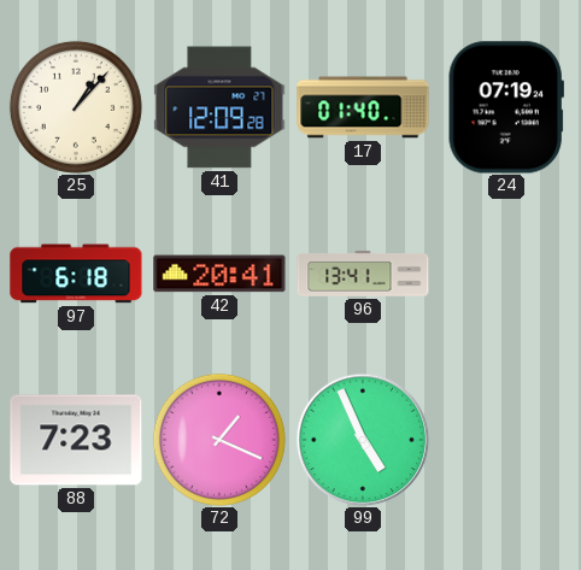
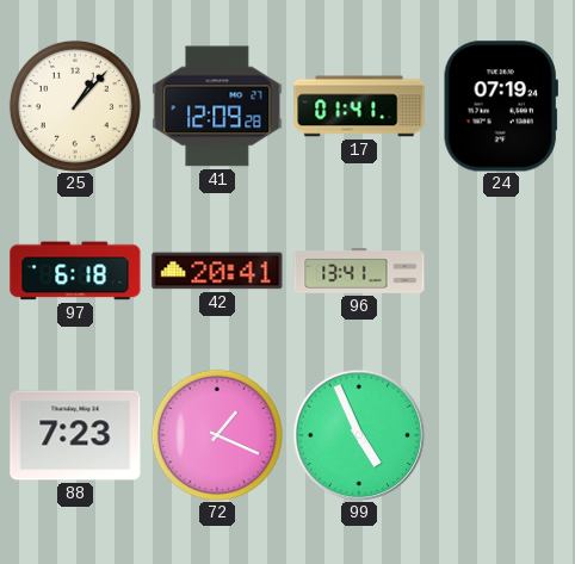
17: 01:40 -> 01:41
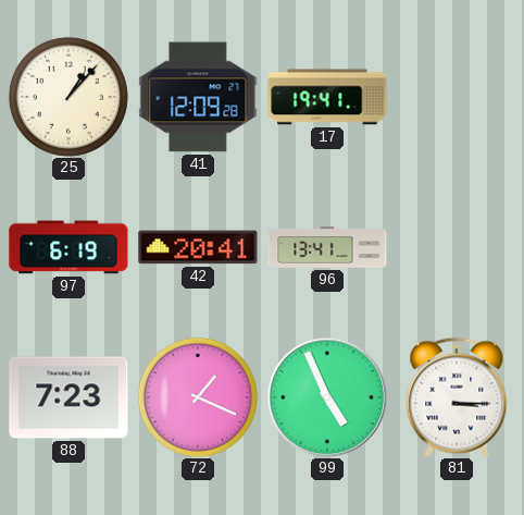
17: 01:41 -> 19:41
24: 07:19 -> none
97: 6:18 -> 6:19
81: none -> 3:15
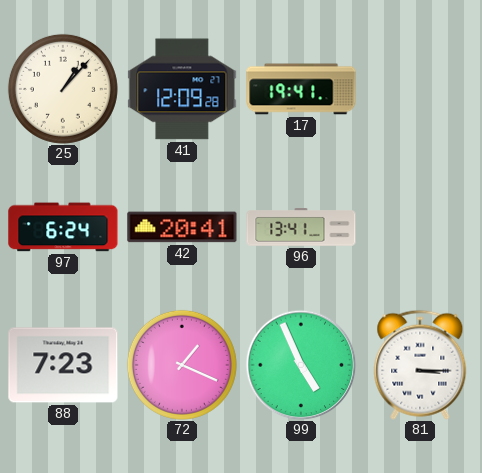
97: 6:19 -> 6:24
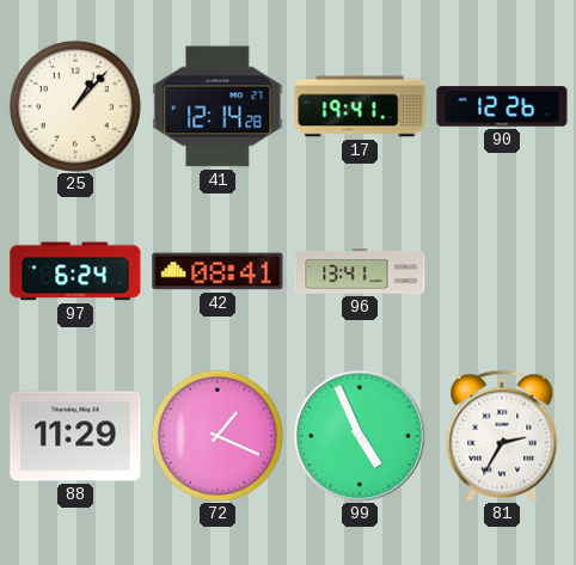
41: 12:09 -> 12:14
90: none -> 12:26
42: 20:41 -> 08:41
88: 7:23 -> 11:29
81: 3:15 -> 2:35
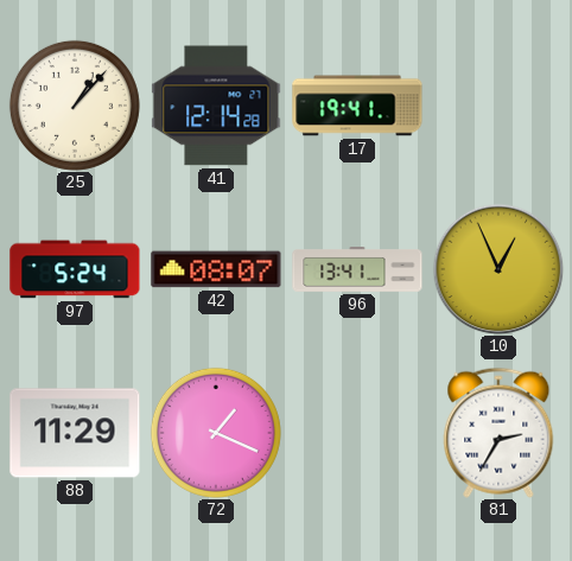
90: 12:26 -> none
97: 6:24 -> 5:24
42: 08:41 -> 08:07
10: none -> 12:56
99: 4:56 -> none
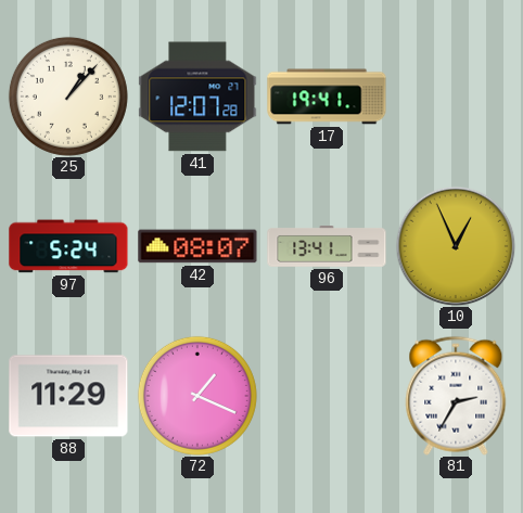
41: 12:14 -> 12:07
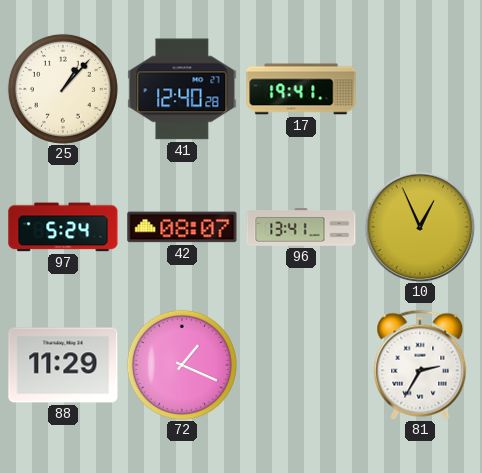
41: 12:07 -> 12:40
